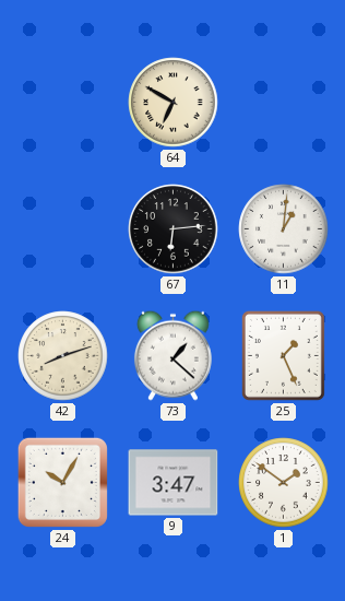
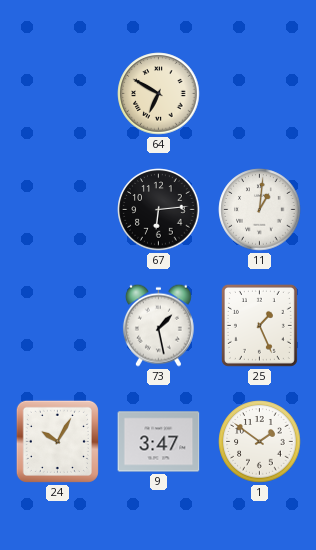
42: 8:12 -> none
73: 1:22 -> 1:28
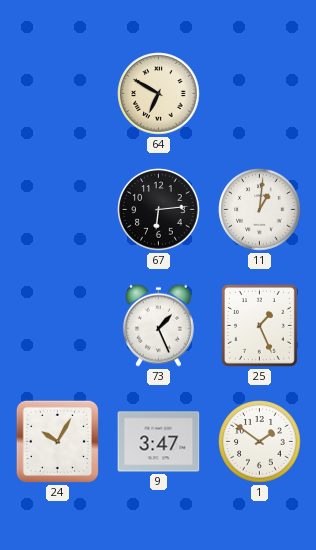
73: 1:28 -> 1:26
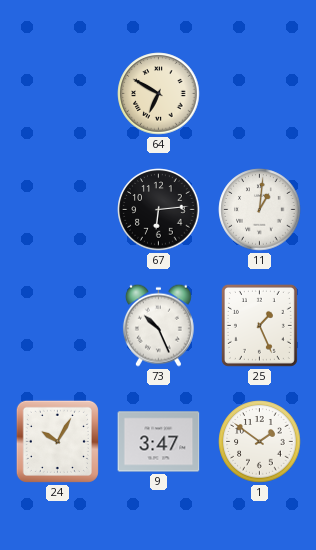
73: 1:26 -> 10:26
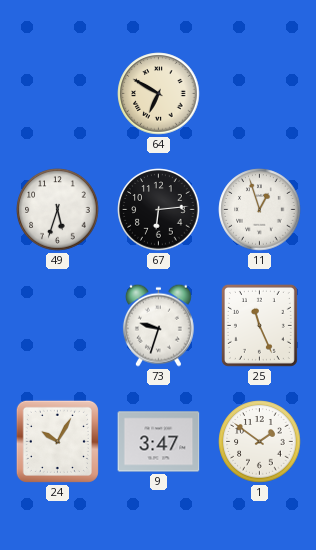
49: none -> 5:33
11: 1:01 -> 12:57
73: 10:26 -> 9:33
25: 1:26 -> 11:26
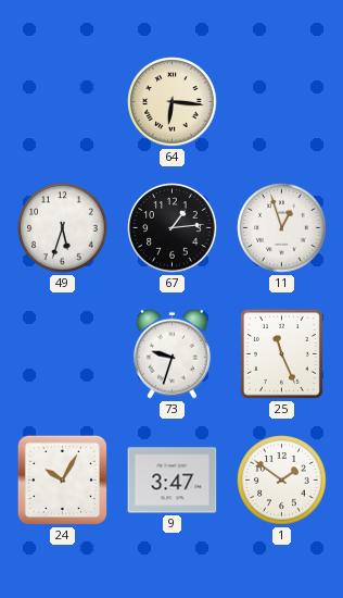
64: 6:50 -> 6:16
67: 6:14 -> 1:14
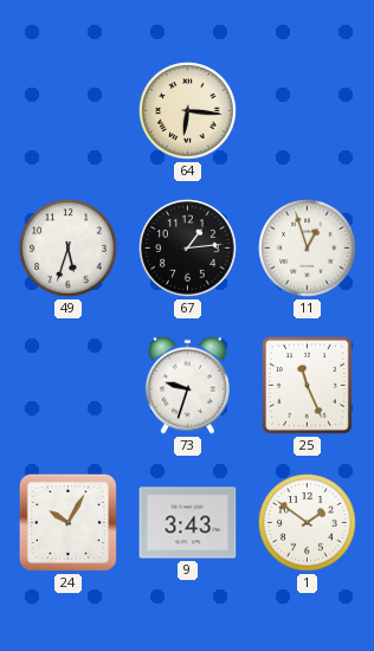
9: 3:47 -> 3:43
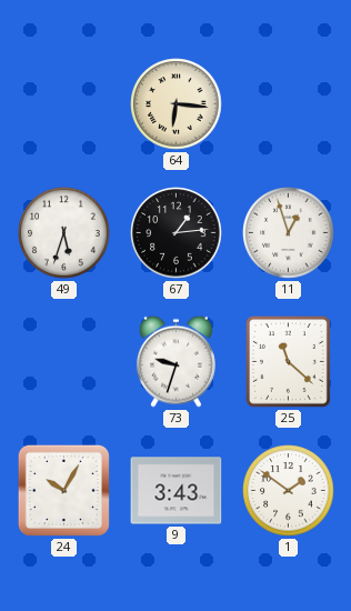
25: 11:26 -> 11:22
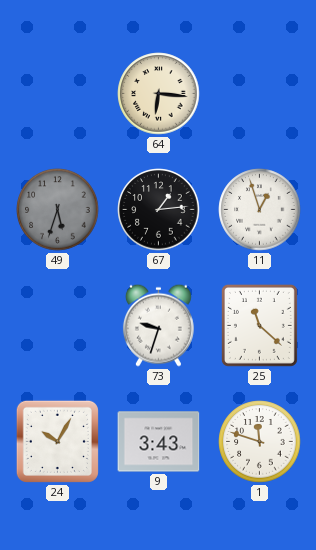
49 dial: white -> grey
1: 1:51 -> 11:48
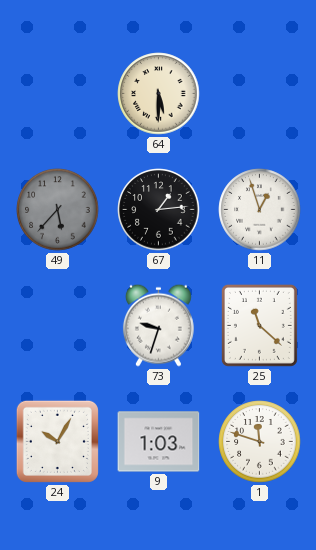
64: 6:16 -> 5:30
49: 5:33 -> 5:37
9: 3:43 -> 1:03
